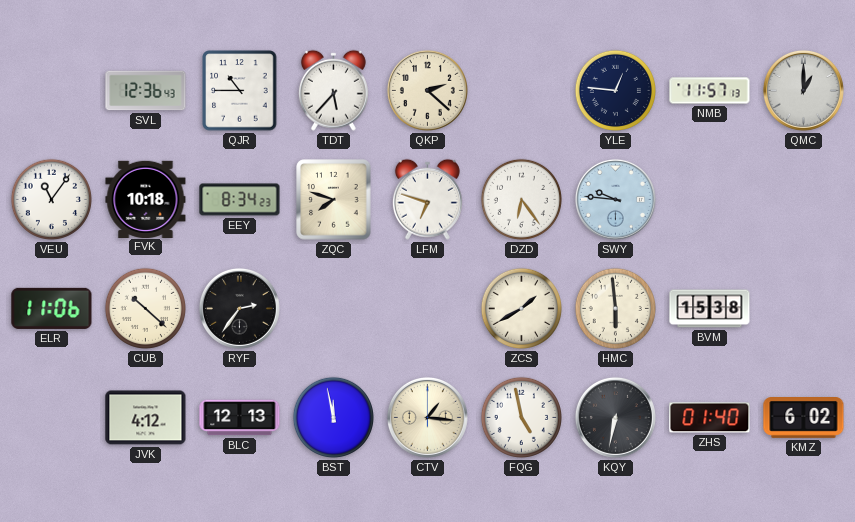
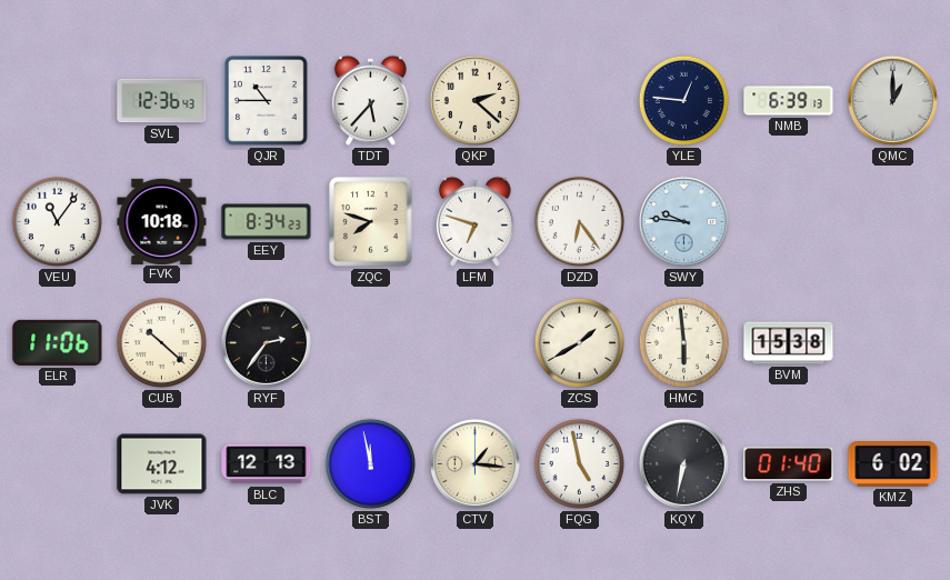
NMB: 11:57 -> 6:39
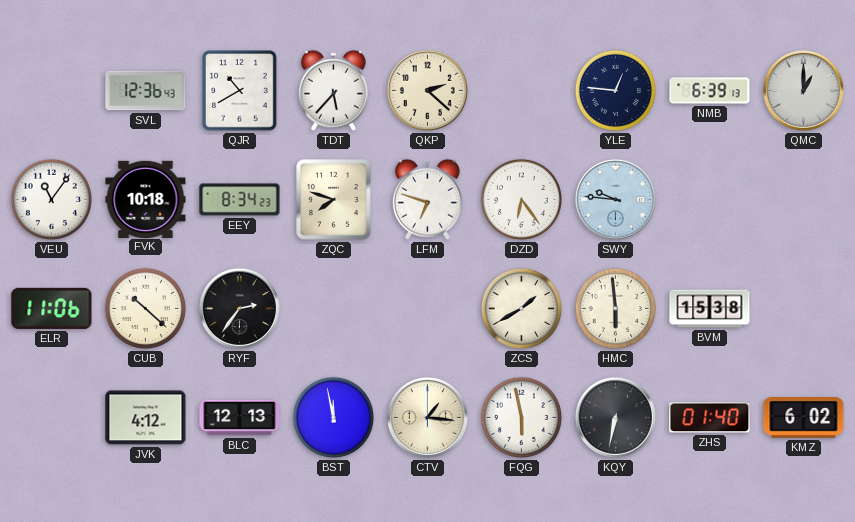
QJR: 10:45 -> 10:40
FQG: 4:58 -> 5:58
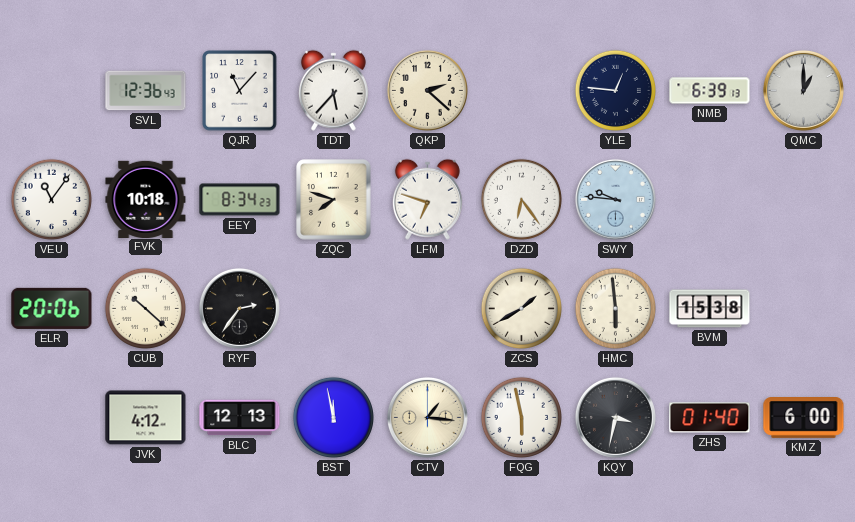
QJR: 10:40 -> 11:07
ELR: 11:06 -> 20:06
KQY: 6:32 -> 3:32
KMZ: 6:02 -> 6:00
